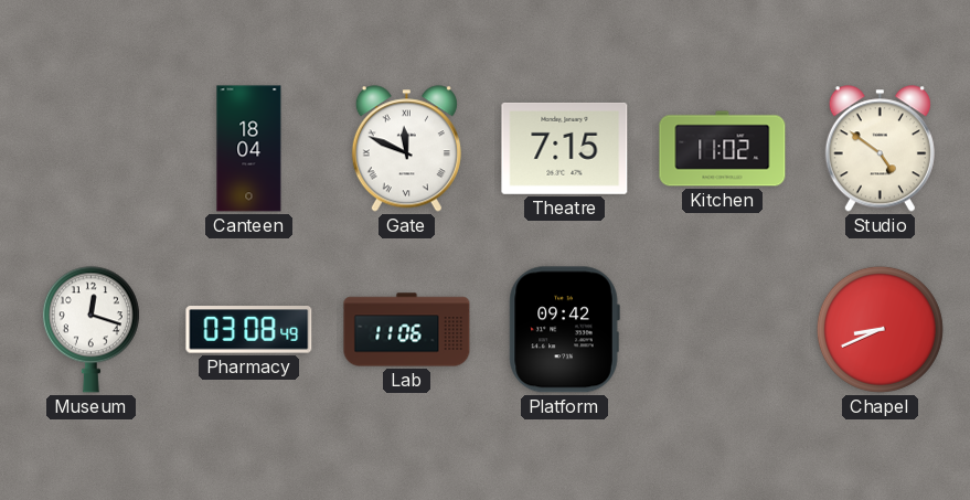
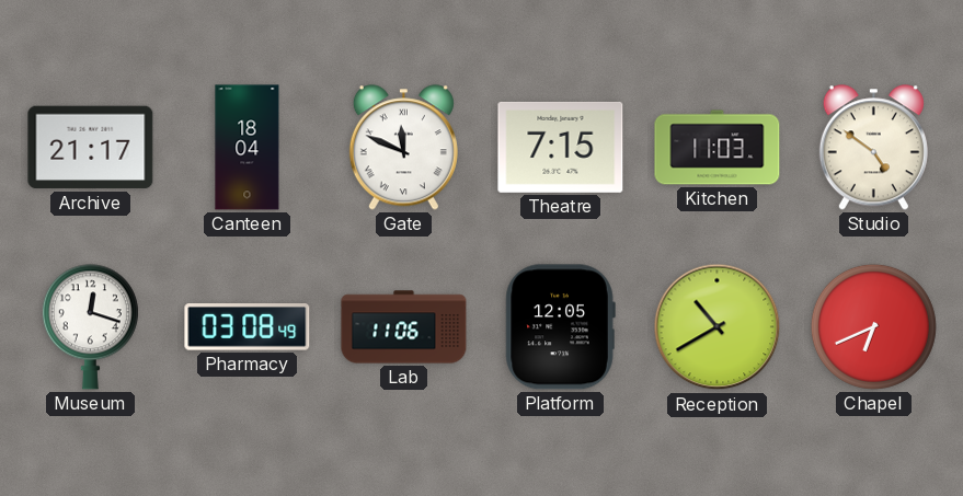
Archive: none -> 21:17
Kitchen: 11:02 -> 11:03
Platform: 09:42 -> 12:05
Reception: none -> 10:40
Chapel: 8:41 -> 6:41
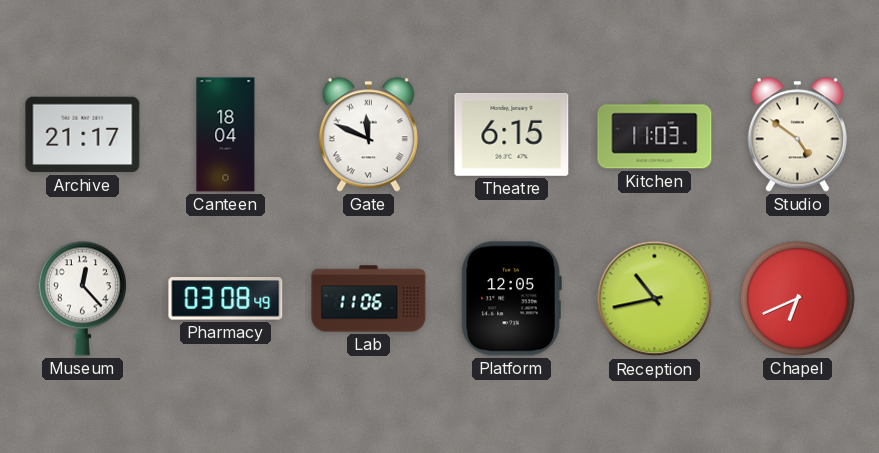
Theatre: 7:15 -> 6:15
Museum: 12:18 -> 12:23
Reception: 10:40 -> 10:43
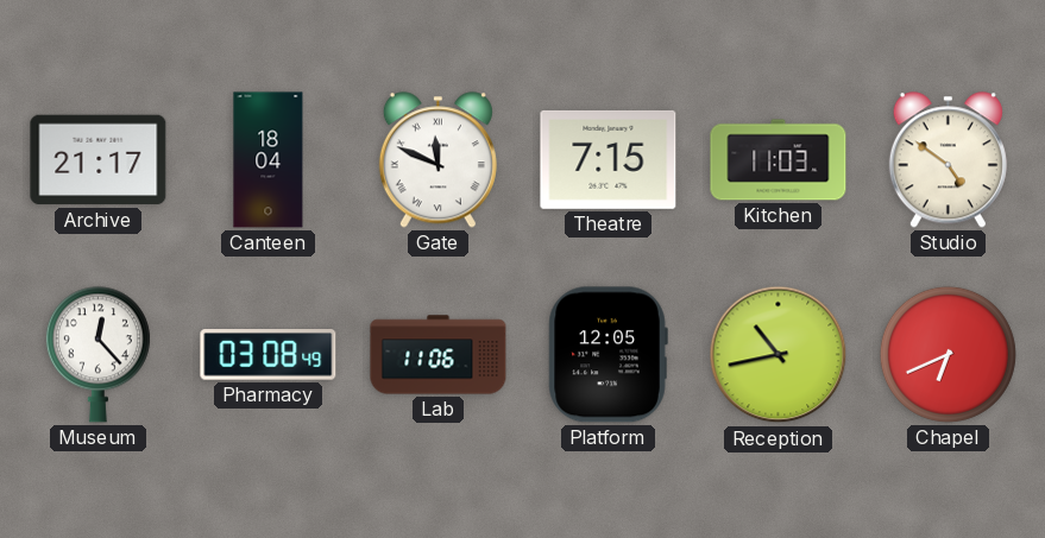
Theatre: 6:15 -> 7:15
